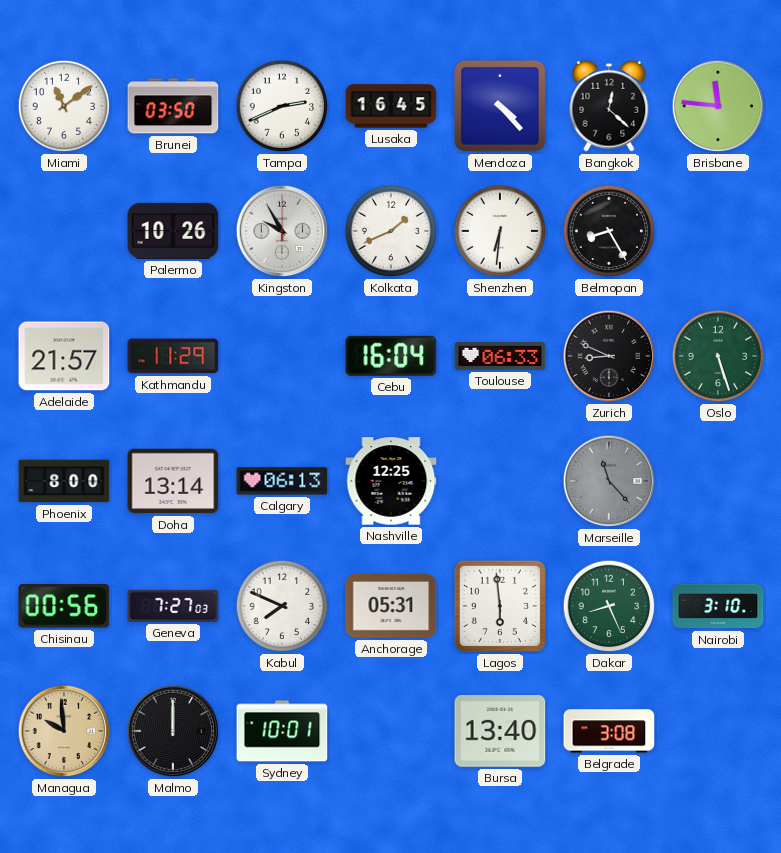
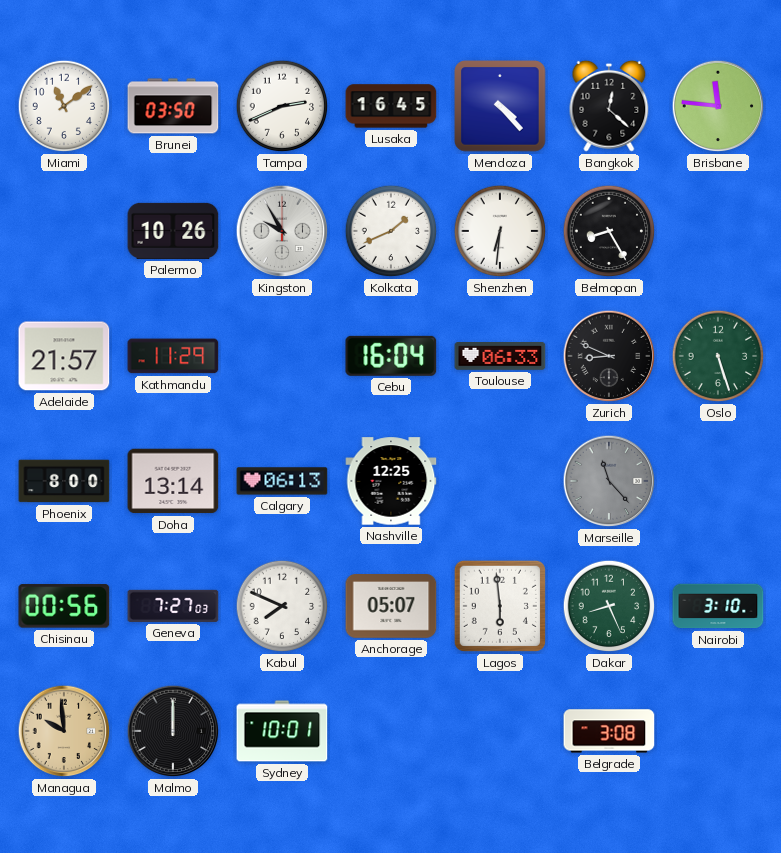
Anchorage: 05:31 -> 05:07
Bursa: 13:40 -> none
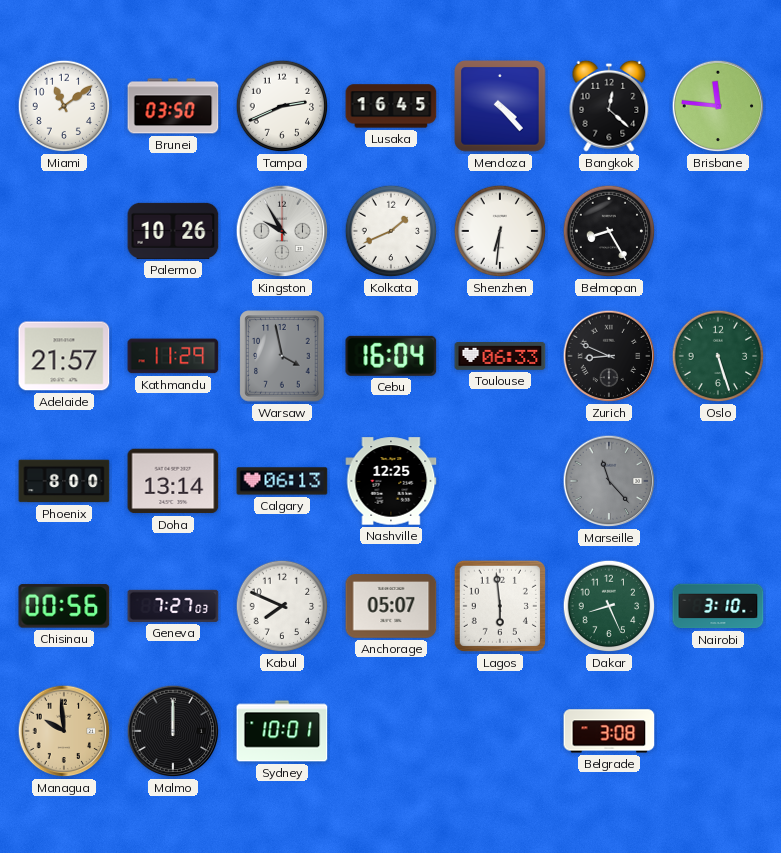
Warsaw: none -> 3:58
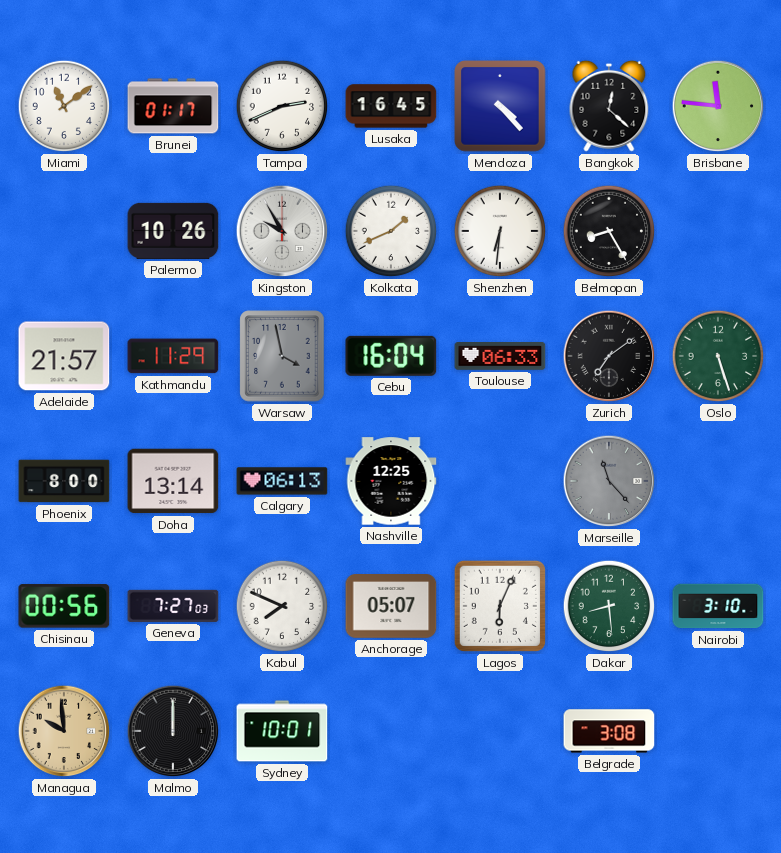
Brunei: 03:50 -> 01:17
Zurich: 8:49 -> 7:09
Lagos: 5:59 -> 6:04
Dakar: 8:26 -> 8:29
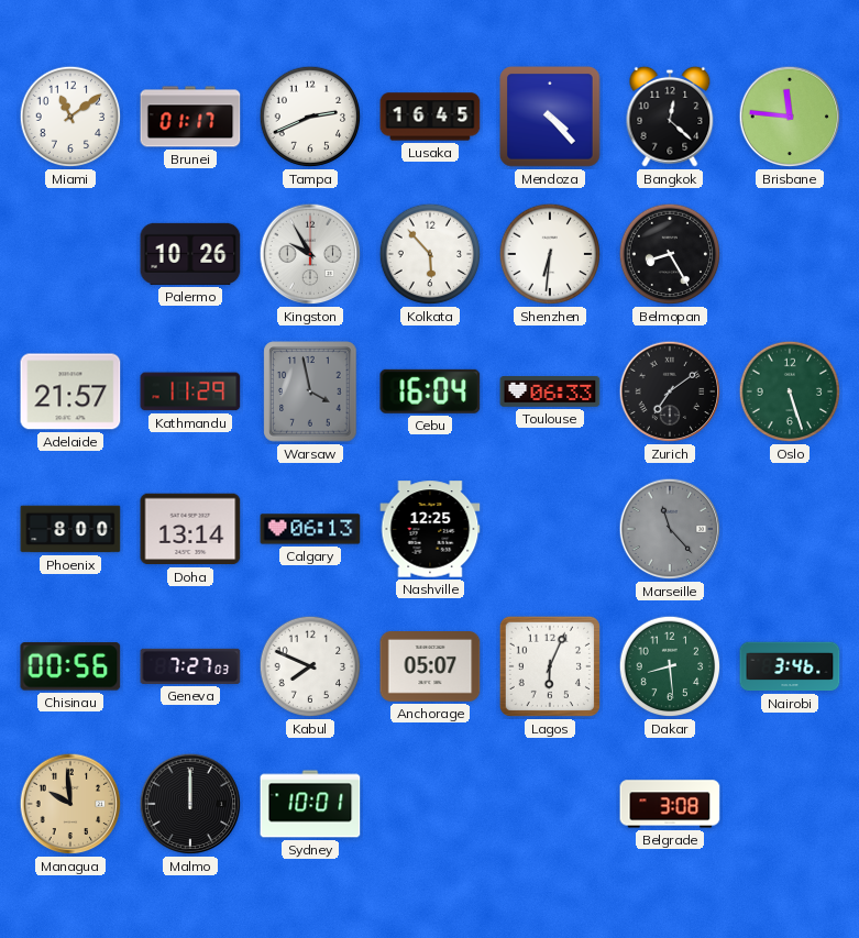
Kolkata: 1:41 -> 5:53
Nairobi: 3:10 -> 3:46
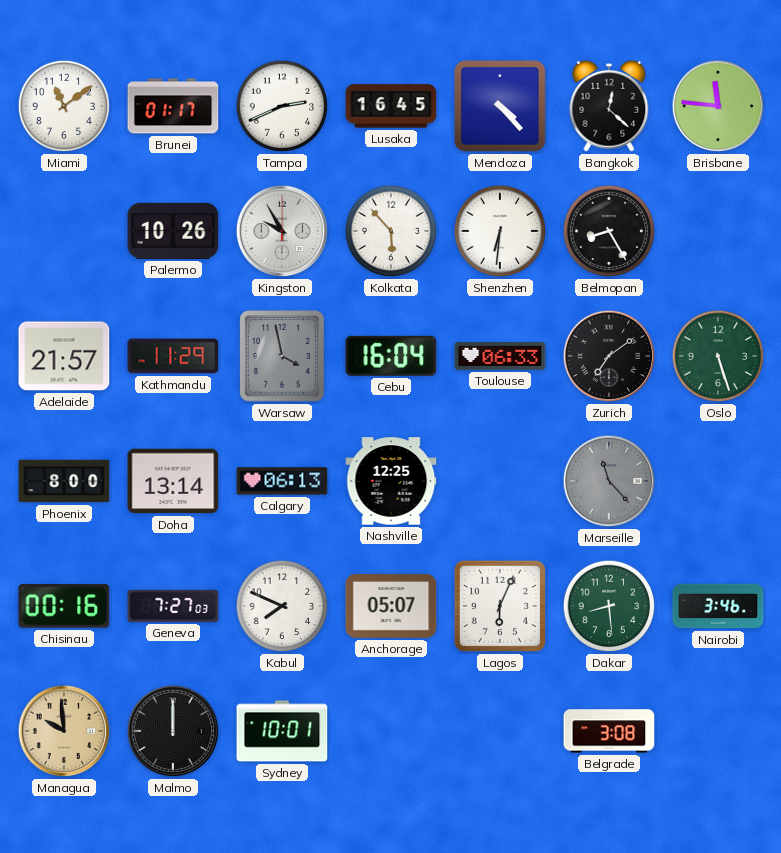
Chisinau: 00:56 -> 00:16
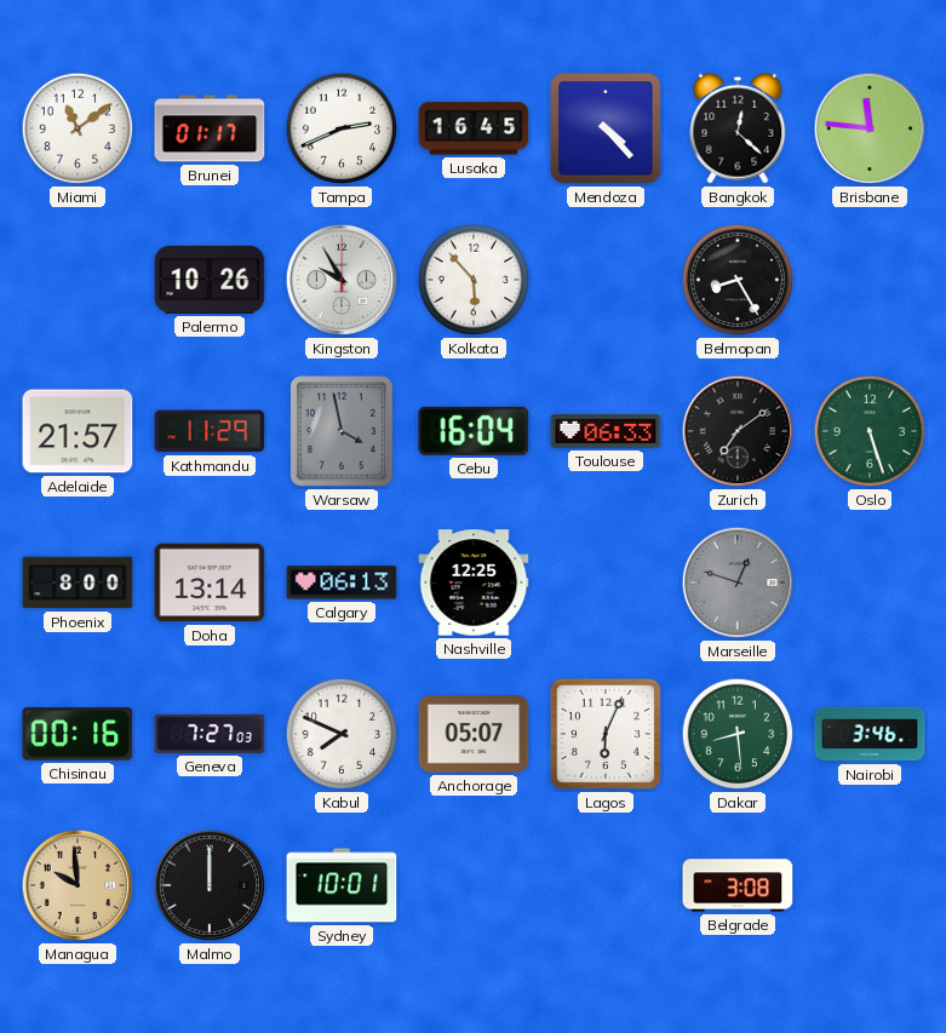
Shenzhen: 6:31 -> none
Marseille: 11:23 -> 12:48
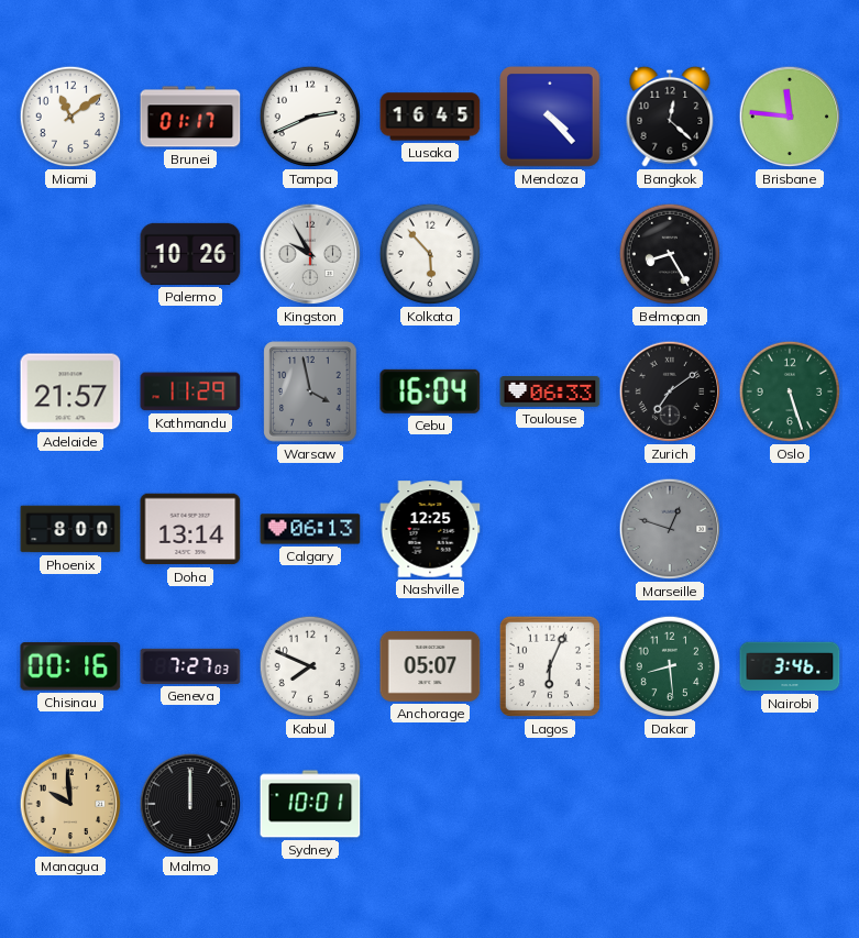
Belgrade: 3:08 -> none
